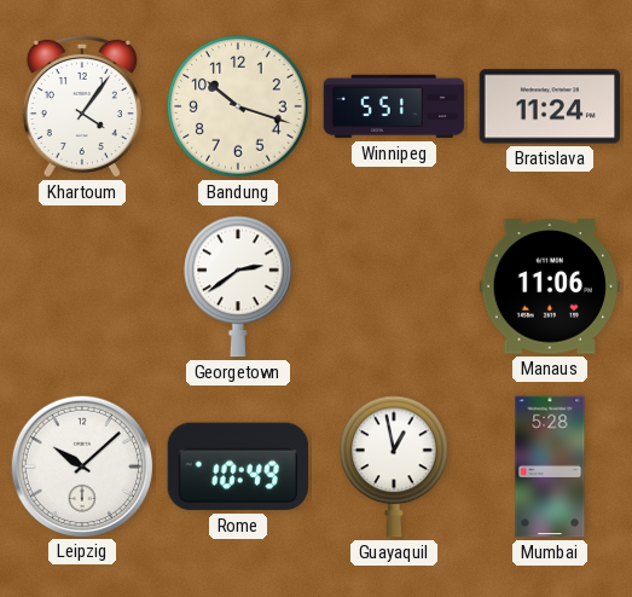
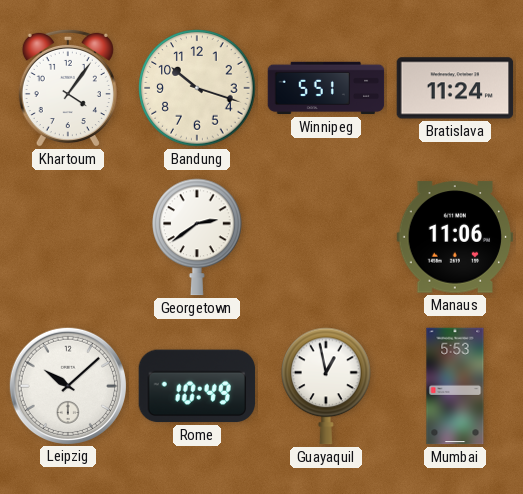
Mumbai: 5:28 -> 5:53
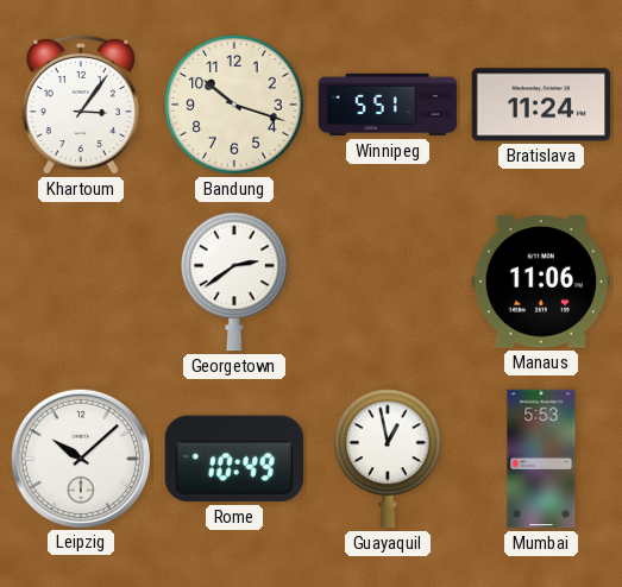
Khartoum: 4:06 -> 3:06
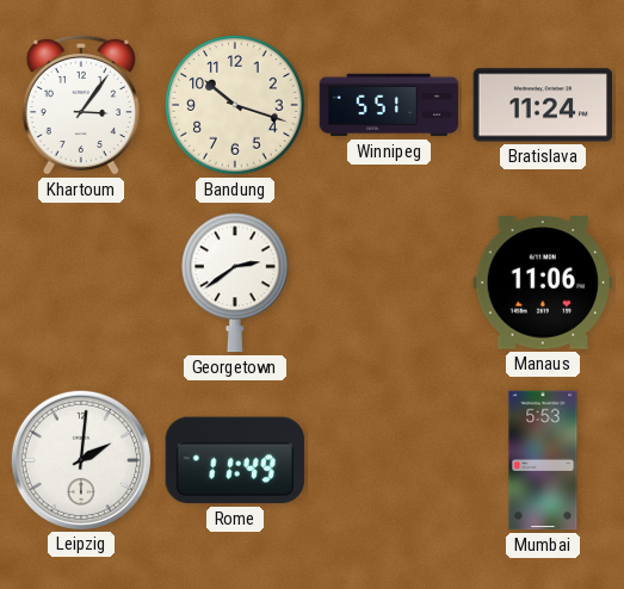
Leipzig: 10:08 -> 2:01
Rome: 10:49 -> 11:49
Guayaquil: 12:58 -> none
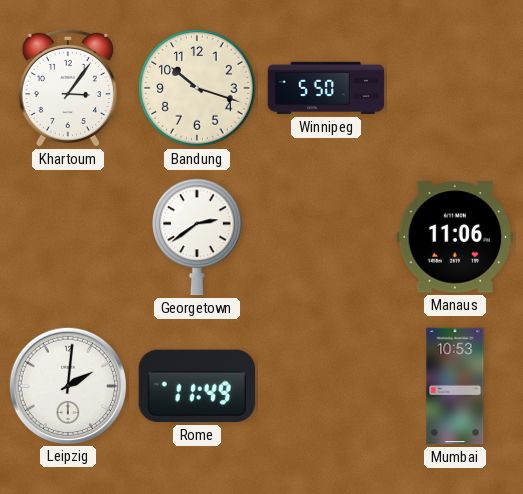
Winnipeg: 5:51 -> 5:50
Bratislava: 11:24 -> none
Mumbai: 5:53 -> 10:53
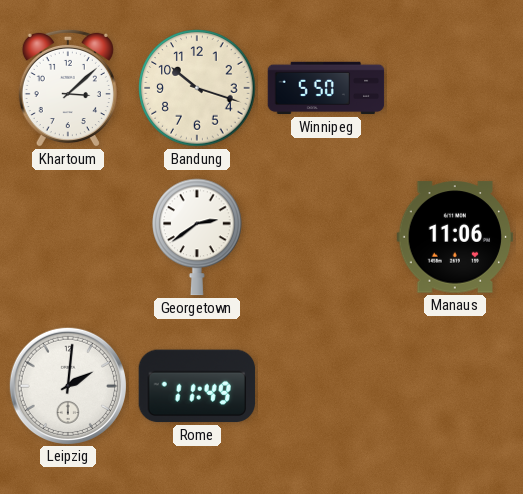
Khartoum: 3:06 -> 3:08
Mumbai: 10:53 -> none
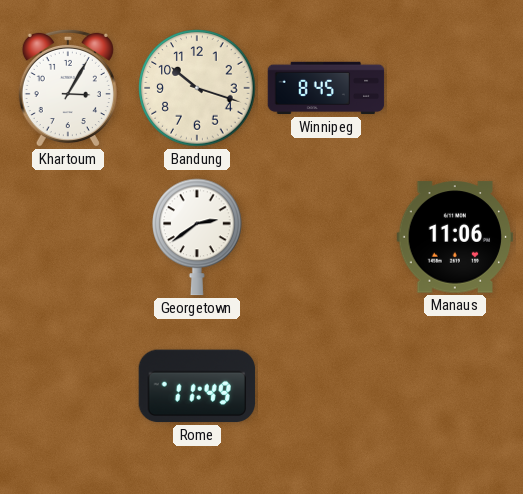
Khartoum: 3:08 -> 3:05
Winnipeg: 5:50 -> 8:45
Leipzig: 2:01 -> none
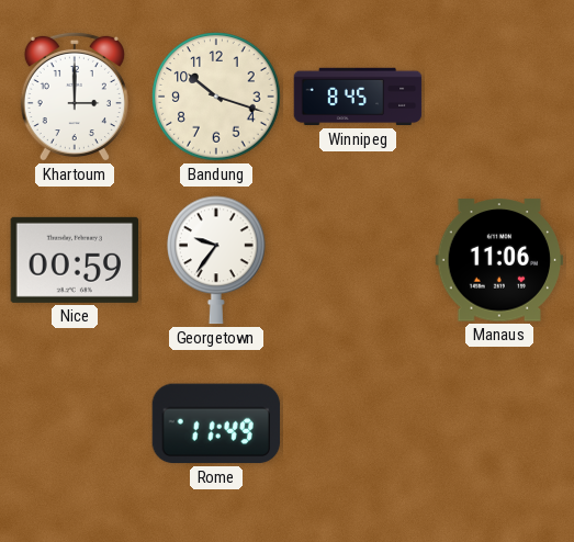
Khartoum: 3:05 -> 3:00
Nice: none -> 00:59
Georgetown: 2:39 -> 9:36
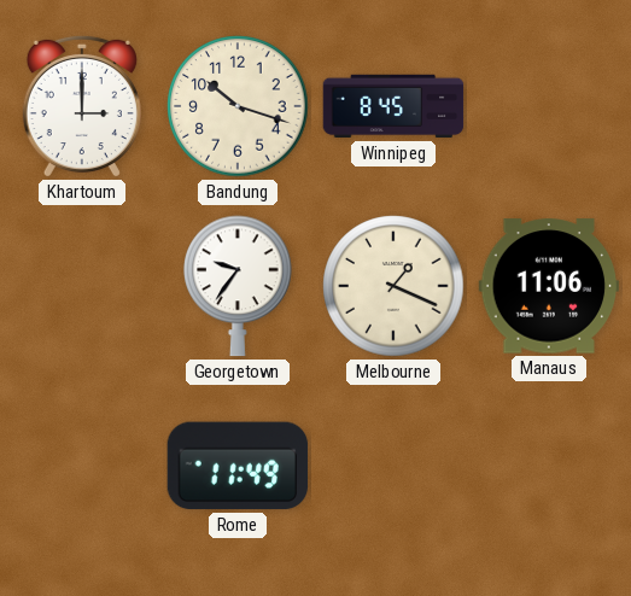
Nice: 00:59 -> none
Melbourne: none -> 1:19
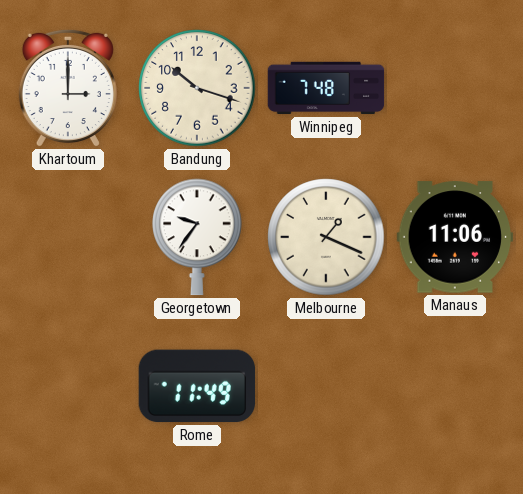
Winnipeg: 8:45 -> 7:48
